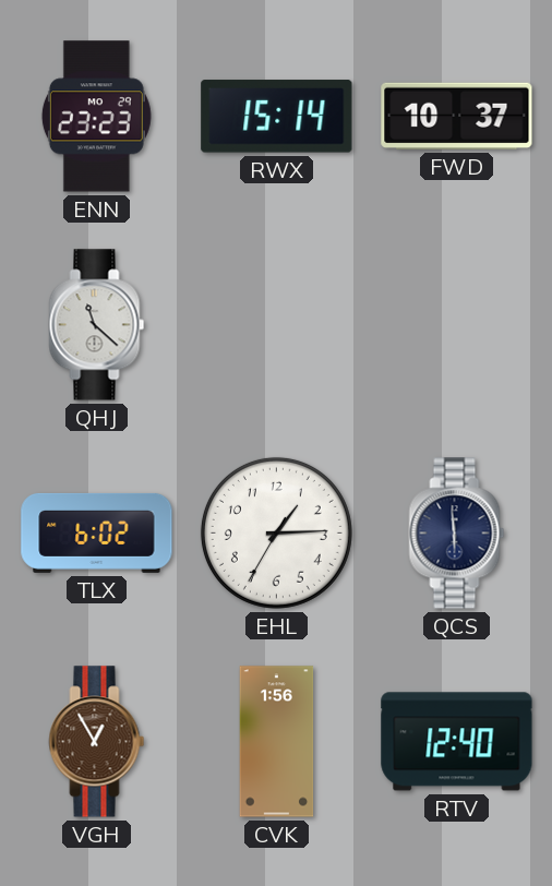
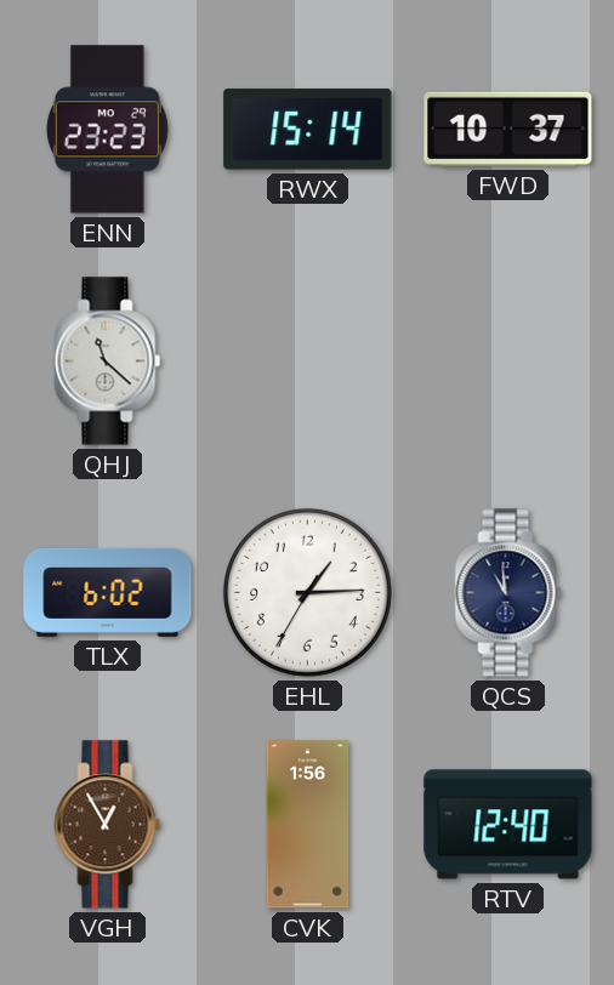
QCS: 5:59 -> 10:59
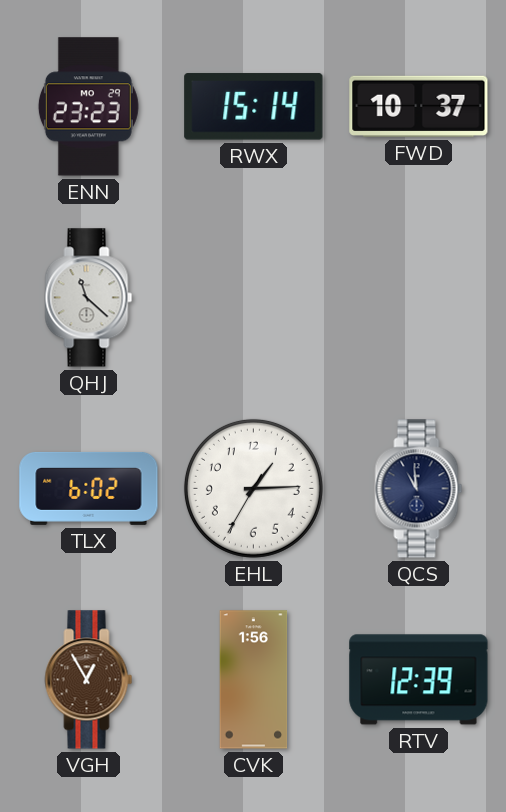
RTV: 12:40 -> 12:39
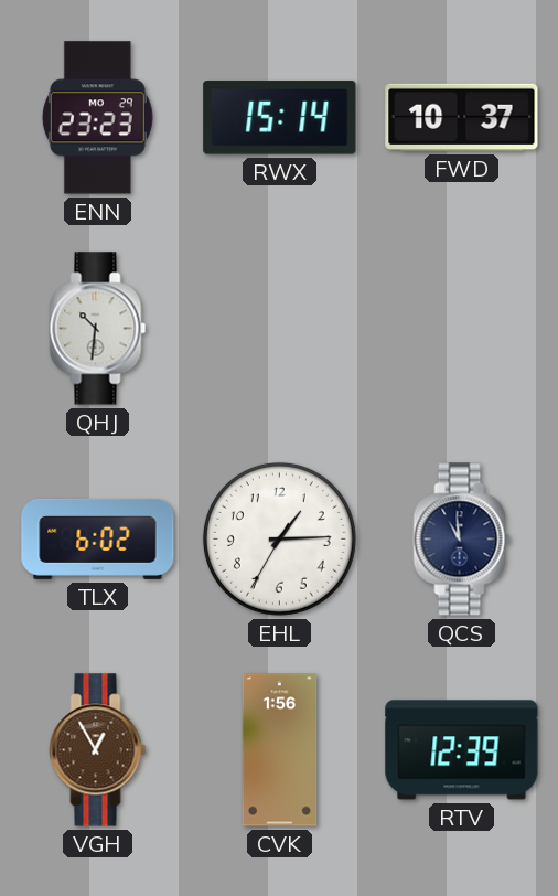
QHJ: 11:22 -> 10:31
